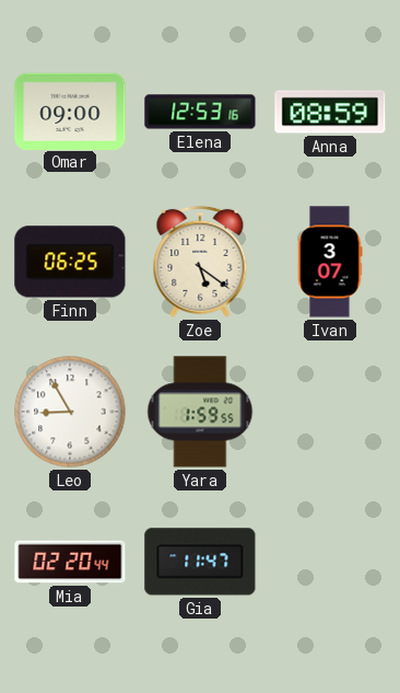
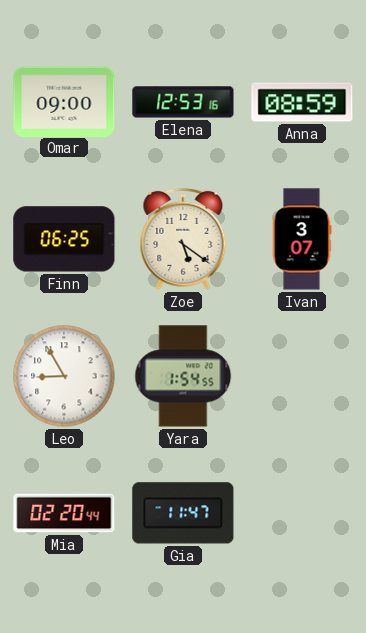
Yara: 1:59 -> 1:54
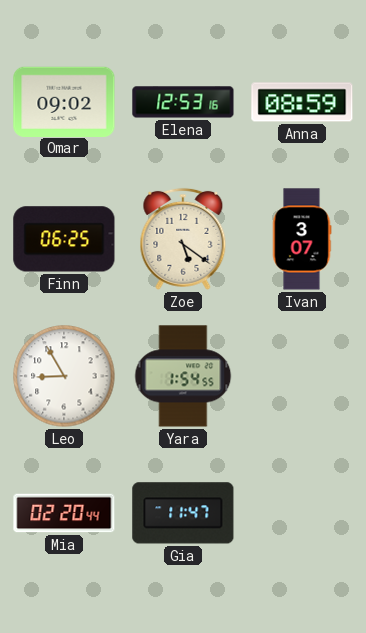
Omar: 09:00 -> 09:02
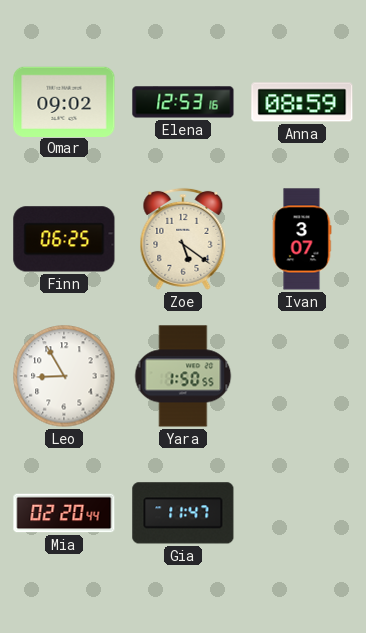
Yara: 1:54 -> 1:50
